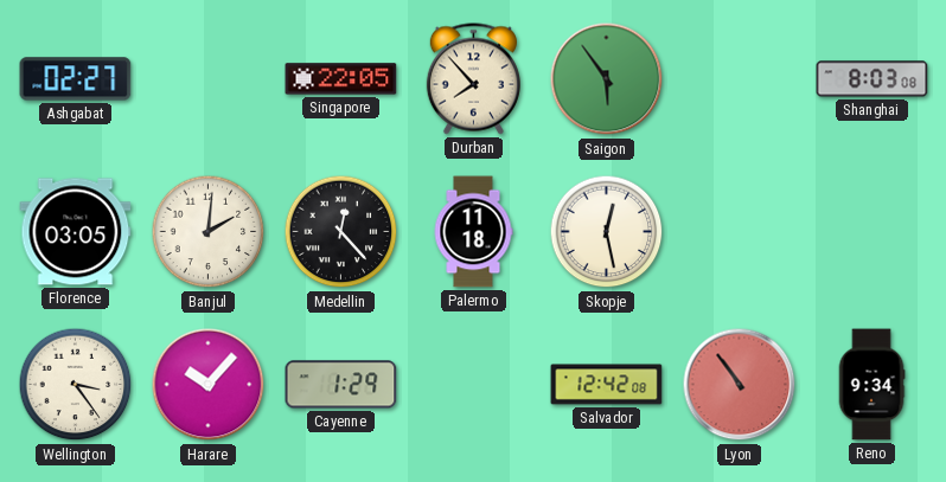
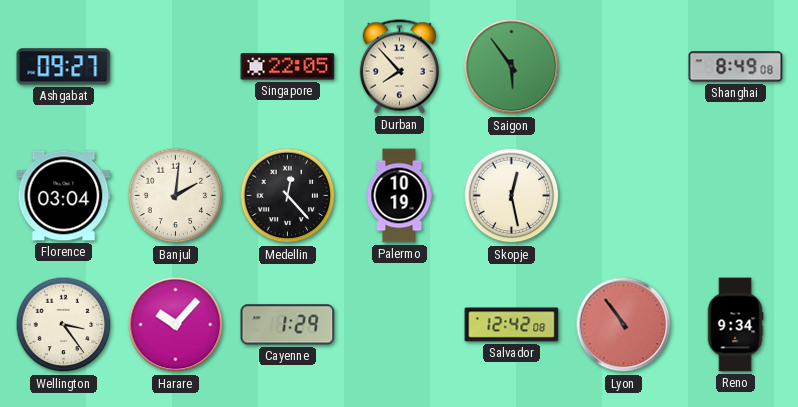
Ashgabat: 02:27 -> 09:27
Shanghai: 8:03 -> 8:49
Florence: 03:05 -> 03:04
Palermo: 11:18 -> 10:19
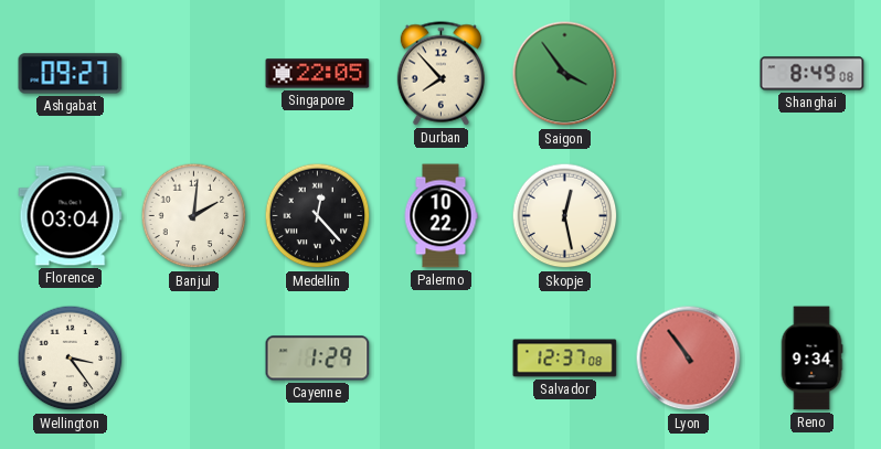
Saigon: 5:54 -> 3:54
Palermo: 10:19 -> 10:22
Harare: 10:07 -> none
Salvador: 12:42 -> 12:37
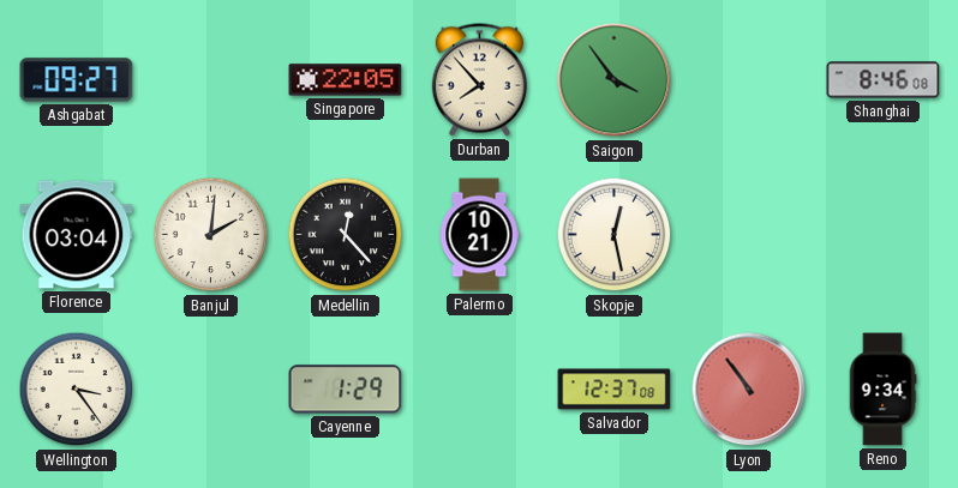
Shanghai: 8:49 -> 8:46
Palermo: 10:22 -> 10:21
